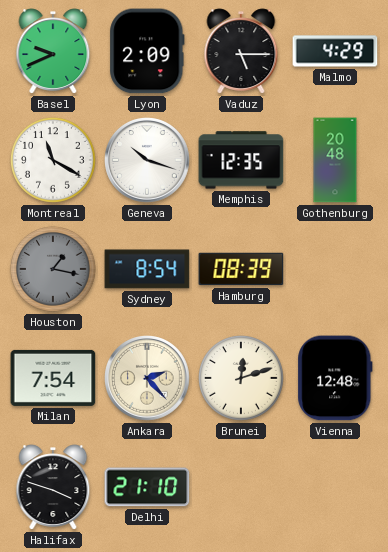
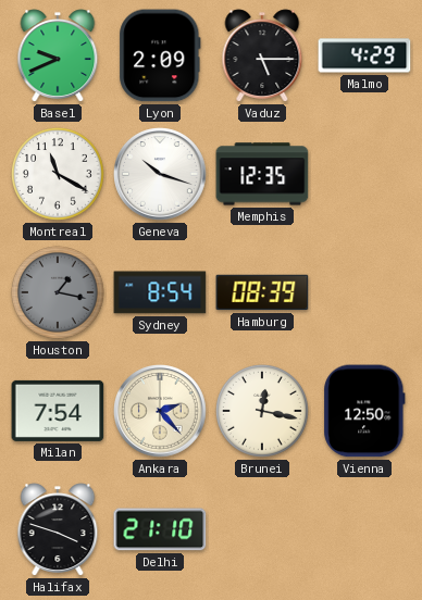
Gothenburg: 20:48 -> none
Brunei: 12:12 -> 12:17
Vienna: 12:48 -> 12:50
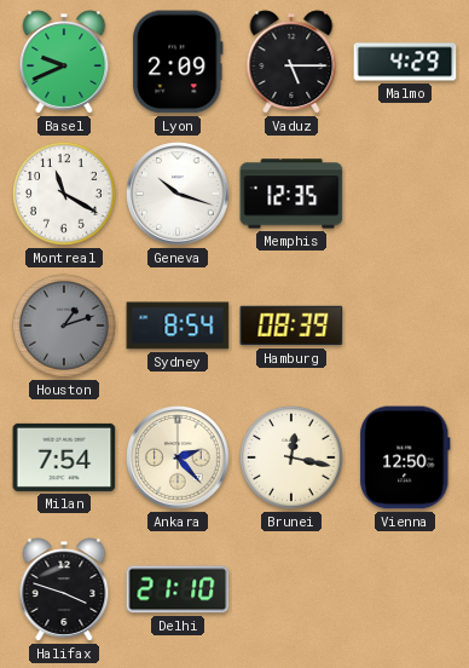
Houston: 1:17 -> 1:12
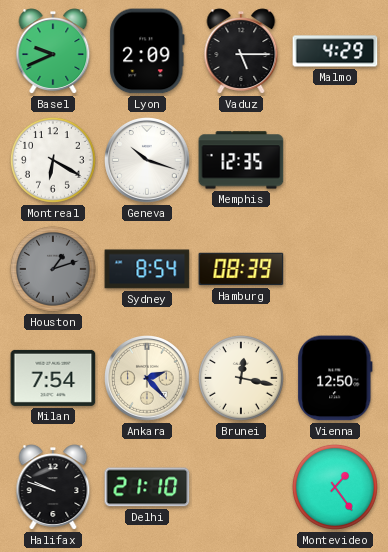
Montreal: 11:20 -> 6:20
Halifax: 3:48 -> 9:48
Montevideo: none -> 1:24
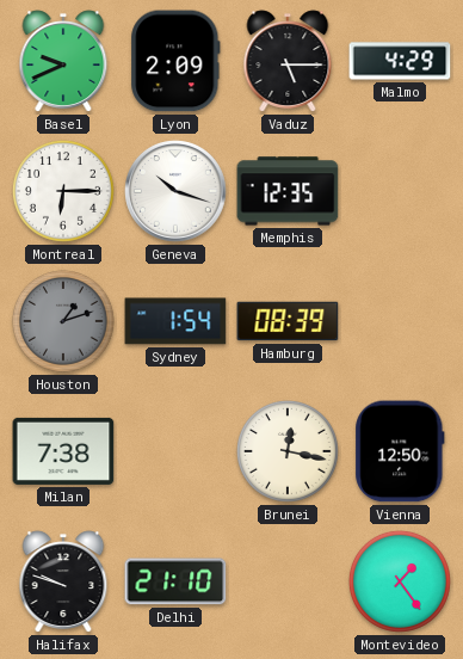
Montreal: 6:20 -> 6:15
Sydney: 8:54 -> 1:54
Milan: 7:54 -> 7:38
Ankara: 2:23 -> none
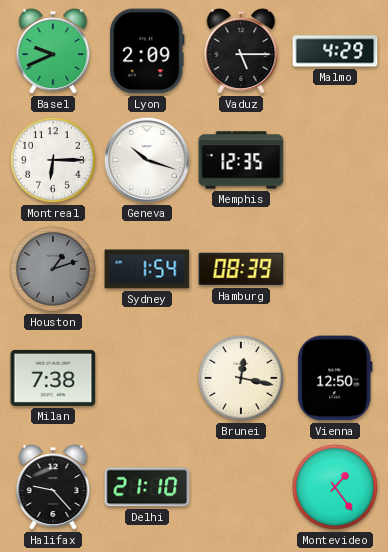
Halifax: 9:48 -> 9:23
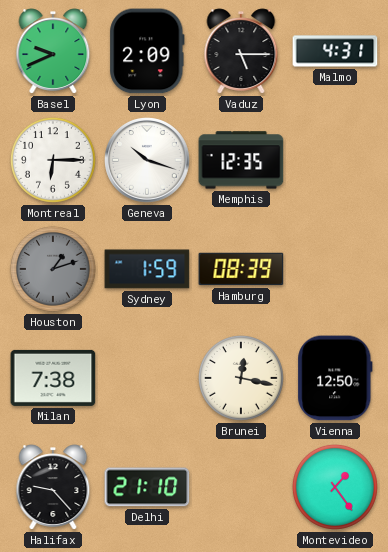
Malmo: 4:29 -> 4:31
Sydney: 1:54 -> 1:59
